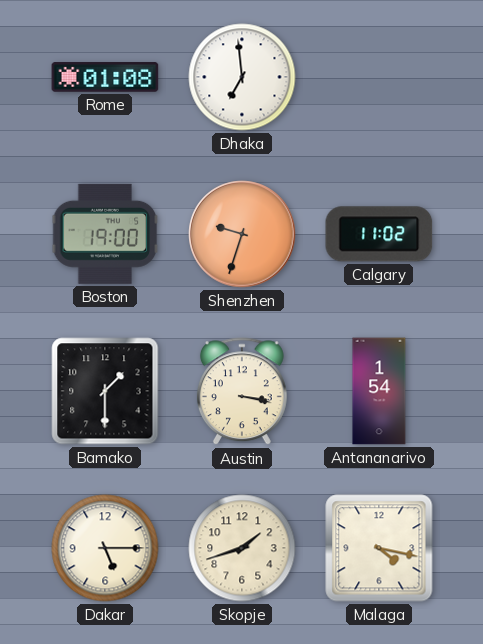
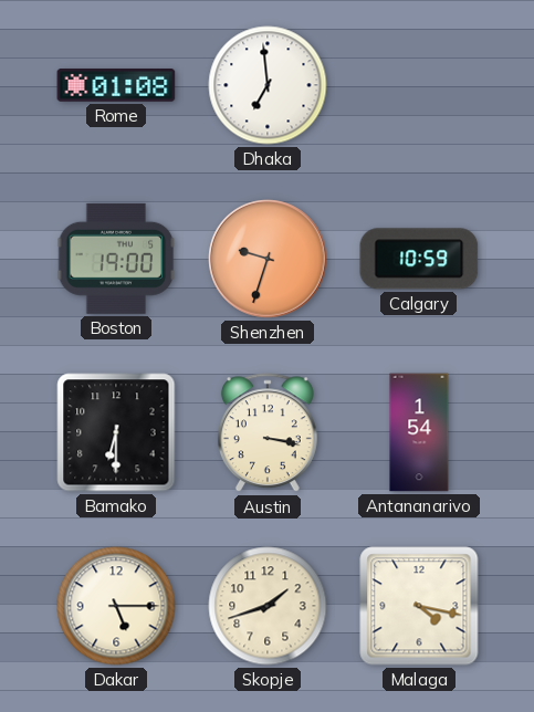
Calgary: 11:02 -> 10:59
Bamako: 1:30 -> 6:30
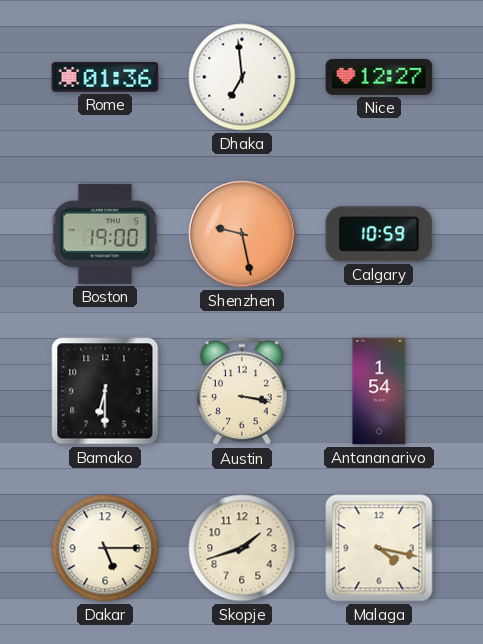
Rome: 01:08 -> 01:36
Nice: none -> 12:27
Shenzhen: 9:33 -> 9:28
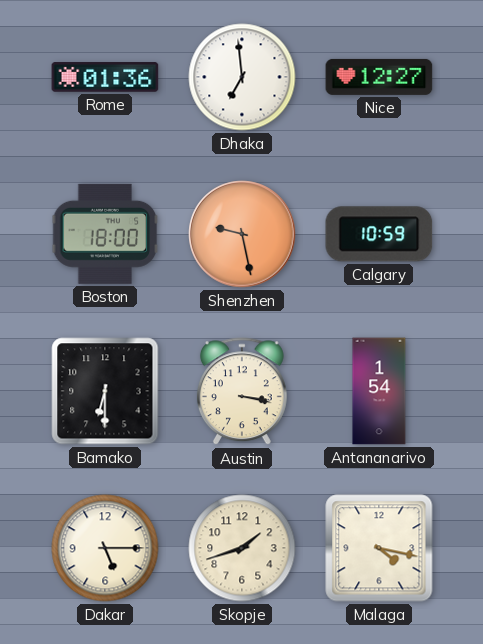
Boston: 19:00 -> 18:00
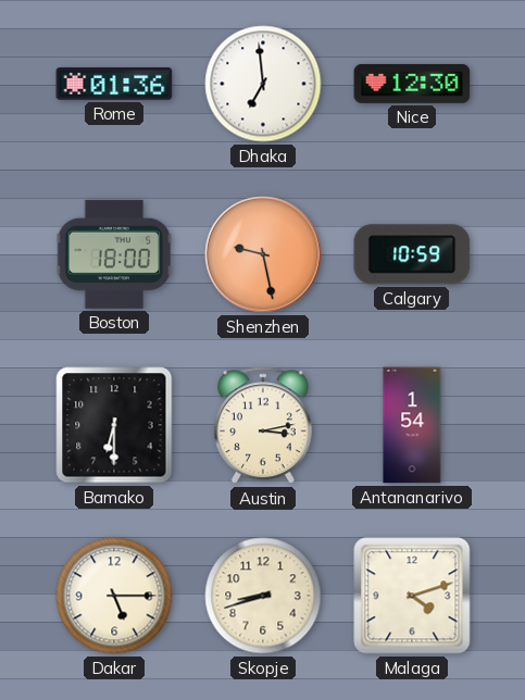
Nice: 12:27 -> 12:30
Austin: 3:17 -> 3:13
Skopje: 1:42 -> 8:42
Malaga: 4:17 -> 4:12
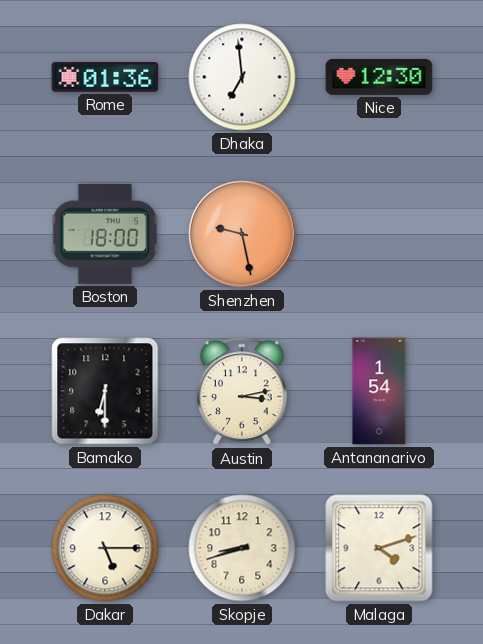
Calgary: 10:59 -> none
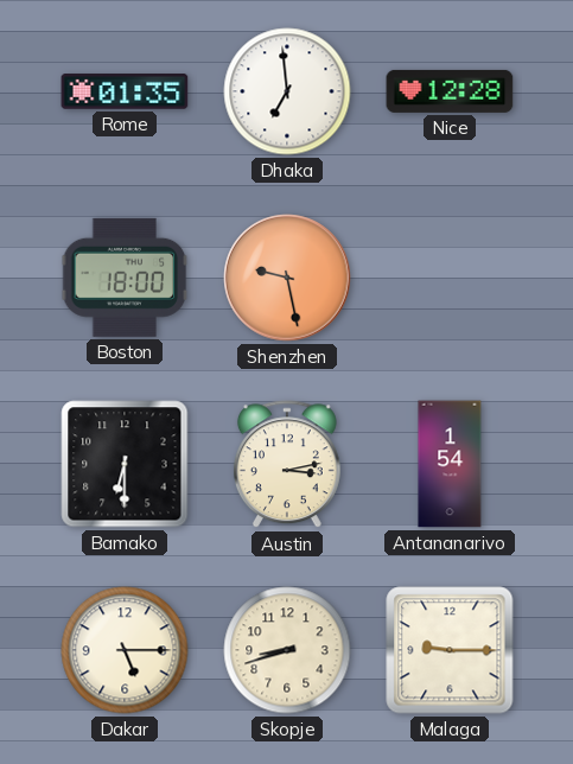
Rome: 01:36 -> 01:35
Nice: 12:30 -> 12:28
Malaga: 4:12 -> 9:15
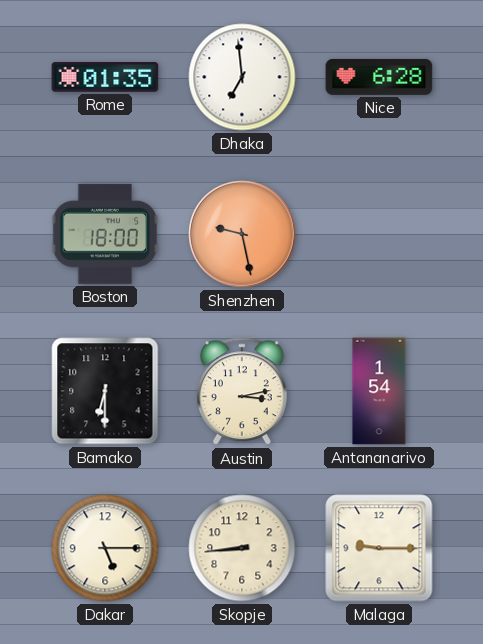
Nice: 12:28 -> 6:28
Skopje: 8:42 -> 8:44
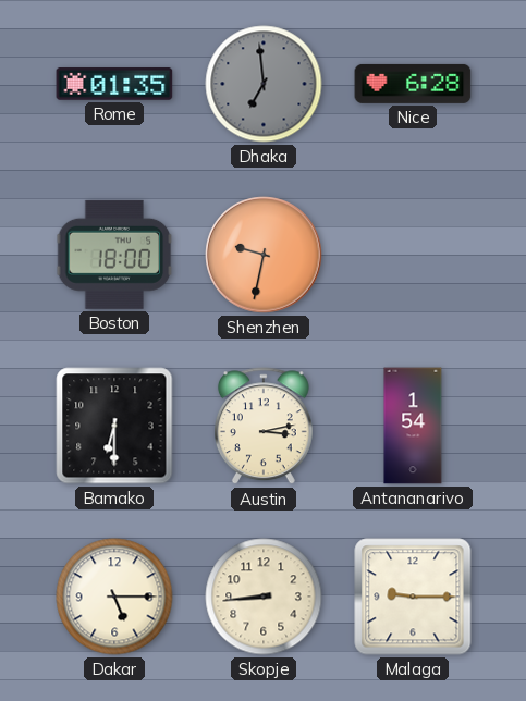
Dhaka dial: white -> grey
Shenzhen: 9:28 -> 9:32
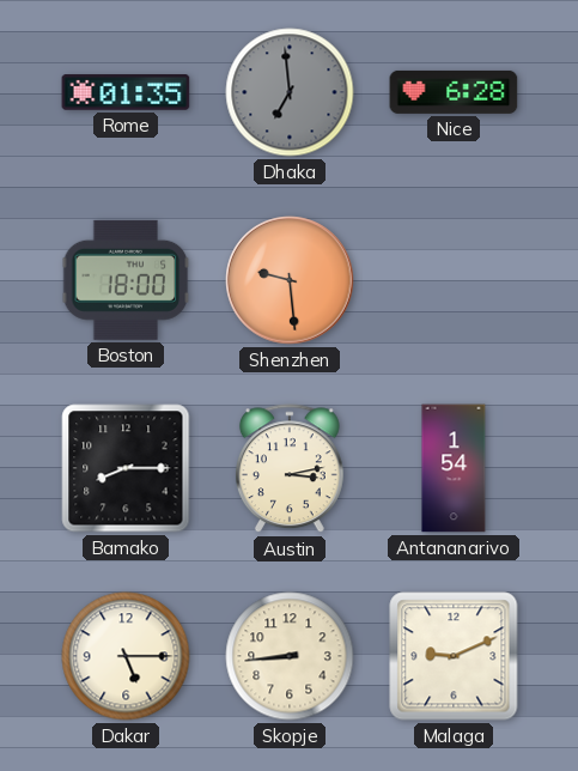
Shenzhen: 9:32 -> 9:29
Bamako: 6:30 -> 8:15
Malaga: 9:15 -> 9:11
